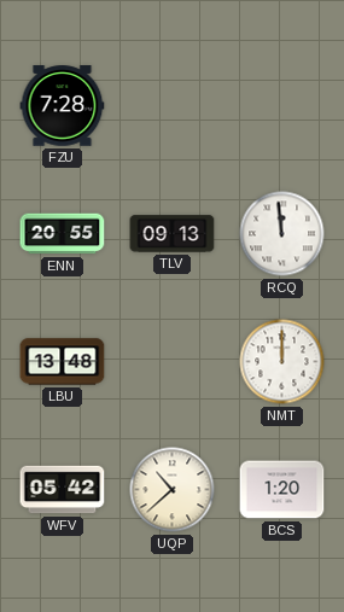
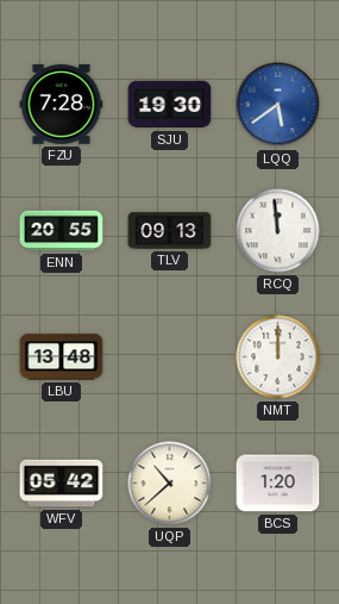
SJU: none -> 19:30
LQQ: none -> 5:39
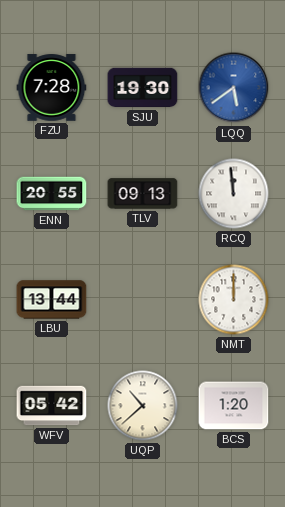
LBU: 13:48 -> 13:44
